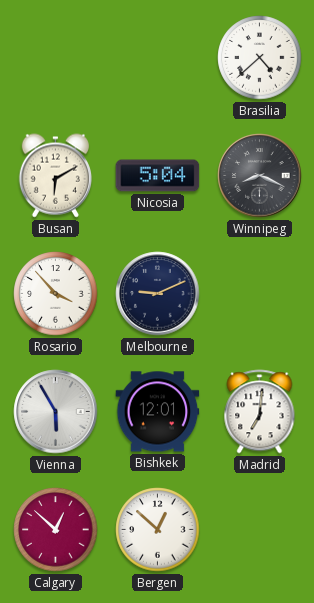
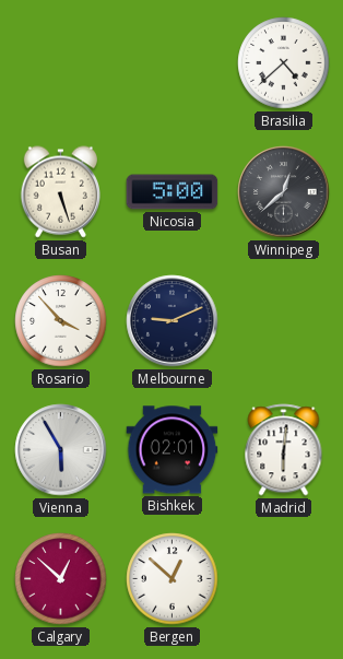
Busan: 6:10 -> 5:27
Nicosia: 5:04 -> 5:00
Winnipeg: 8:19 -> 12:38
Bishkek: 12:01 -> 02:01
Madrid: 7:01 -> 6:01
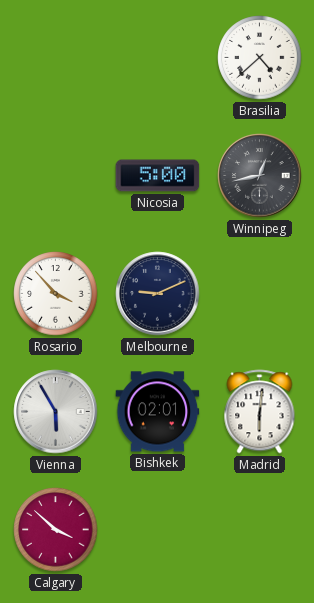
Busan: 5:27 -> none
Winnipeg: 12:38 -> 12:43
Calgary: 12:52 -> 3:52
Bergen: 12:52 -> none
